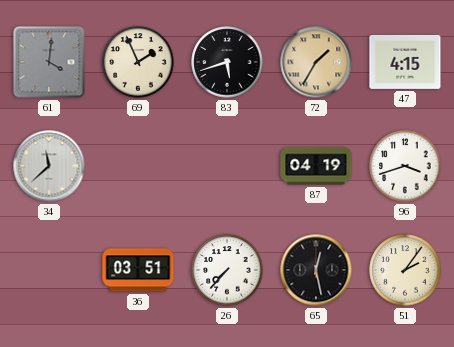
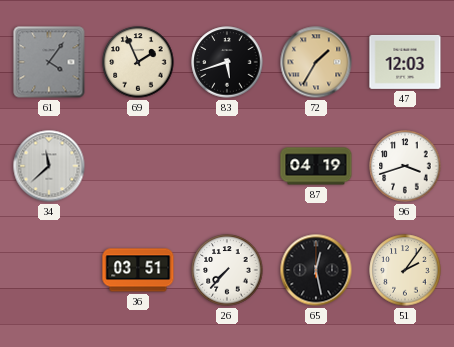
61: 4:01 -> 4:06
47: 4:15 -> 12:03
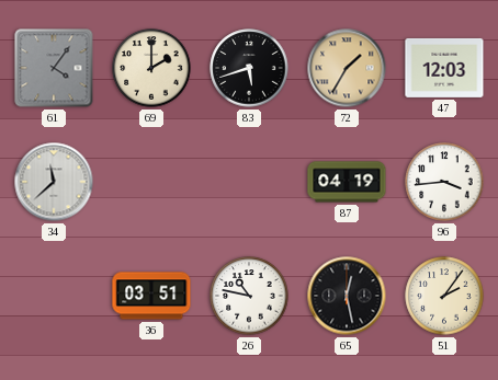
69: 1:56 -> 2:00
96: 3:42 -> 3:44
26: 7:37 -> 10:47
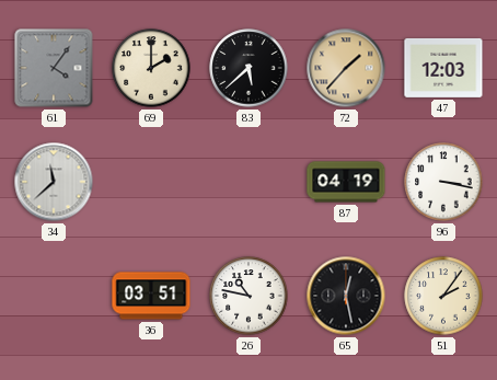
83: 5:42 -> 5:38
72: 1:35 -> 1:37
96: 3:44 -> 3:17
